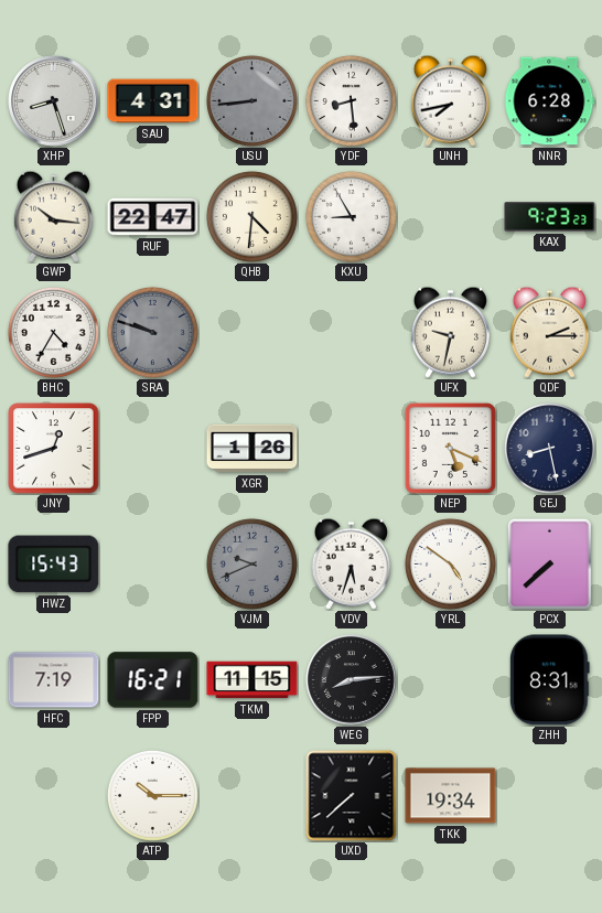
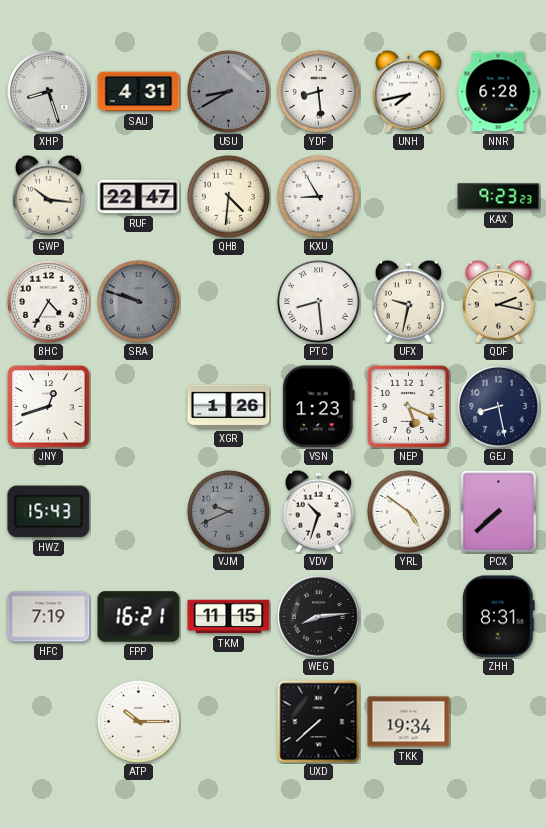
USU: 8:44 -> 8:40
PTC: none -> 8:29
QDF: 2:15 -> 2:17
VSN: none -> 1:23
VDV: 5:33 -> 10:33
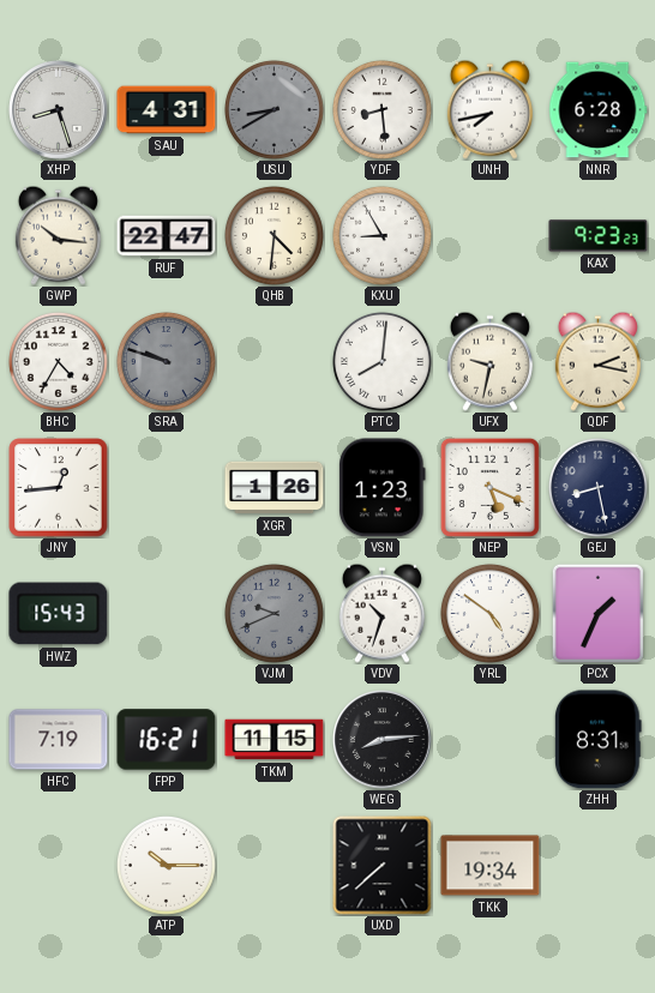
PTC: 8:29 -> 8:01
JNY: 12:42 -> 12:44
PCX: 7:38 -> 1:34
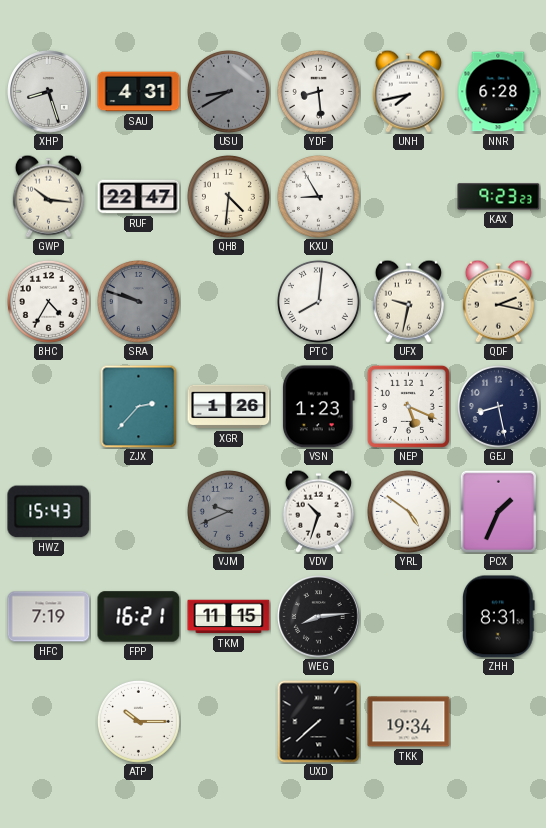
JNY: 12:44 -> none
ZJX: none -> 2:37
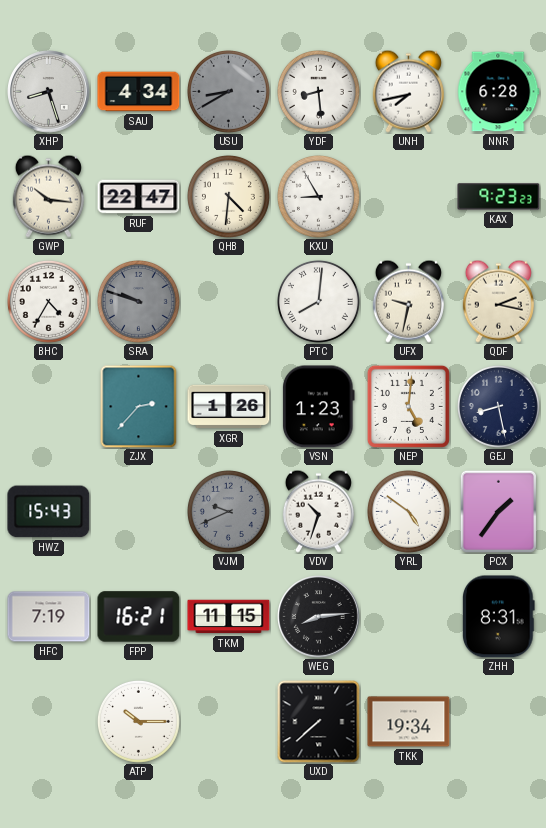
SAU: 4:31 -> 4:34
NEP: 5:19 -> 5:01
PCX: 1:34 -> 1:36
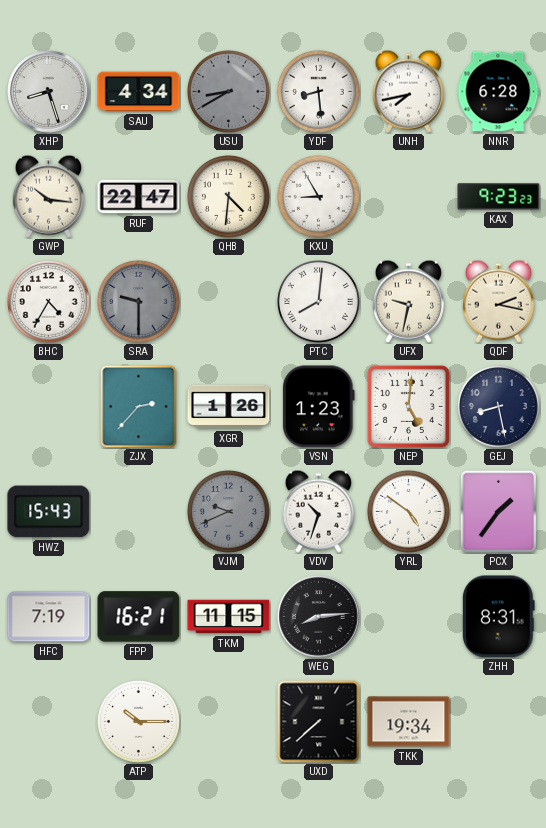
SRA: 9:48 -> 9:30
